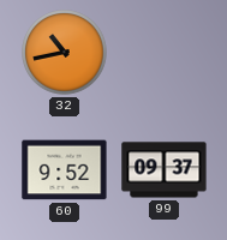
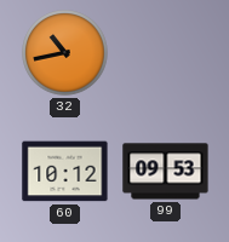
60: 9:52 -> 10:12
99: 09:37 -> 09:53
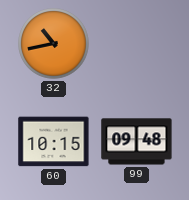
60: 10:12 -> 10:15
99: 09:53 -> 09:48
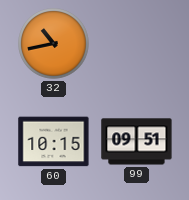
99: 09:48 -> 09:51
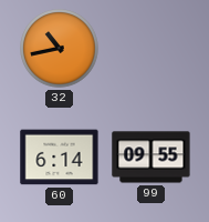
60: 10:15 -> 6:14
99: 09:51 -> 09:55
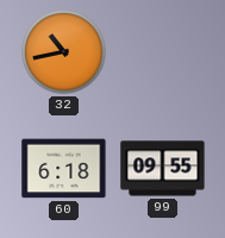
60: 6:14 -> 6:18
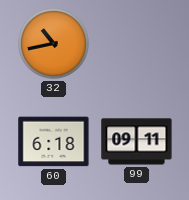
99: 09:55 -> 09:11
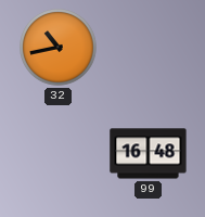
60: 6:18 -> none
99: 09:11 -> 16:48
